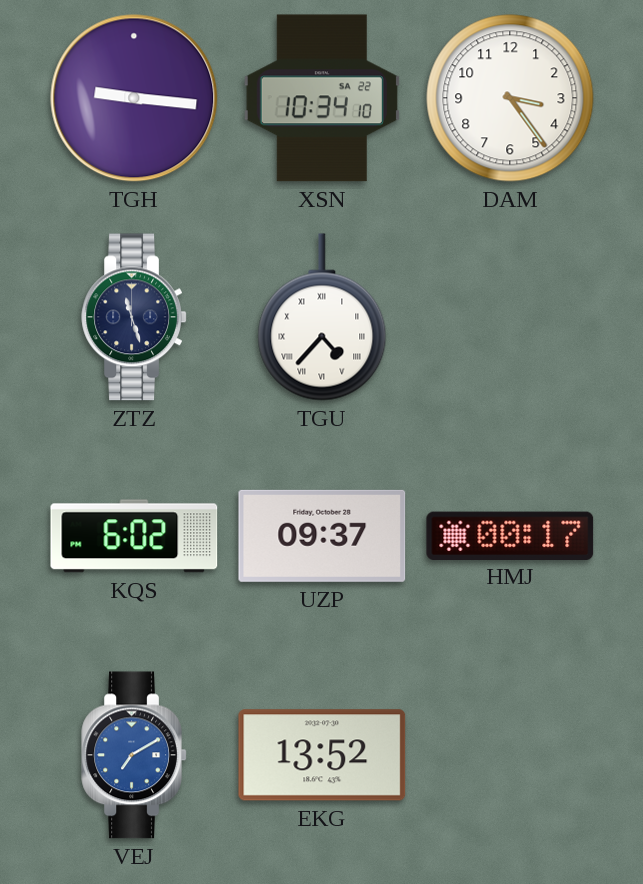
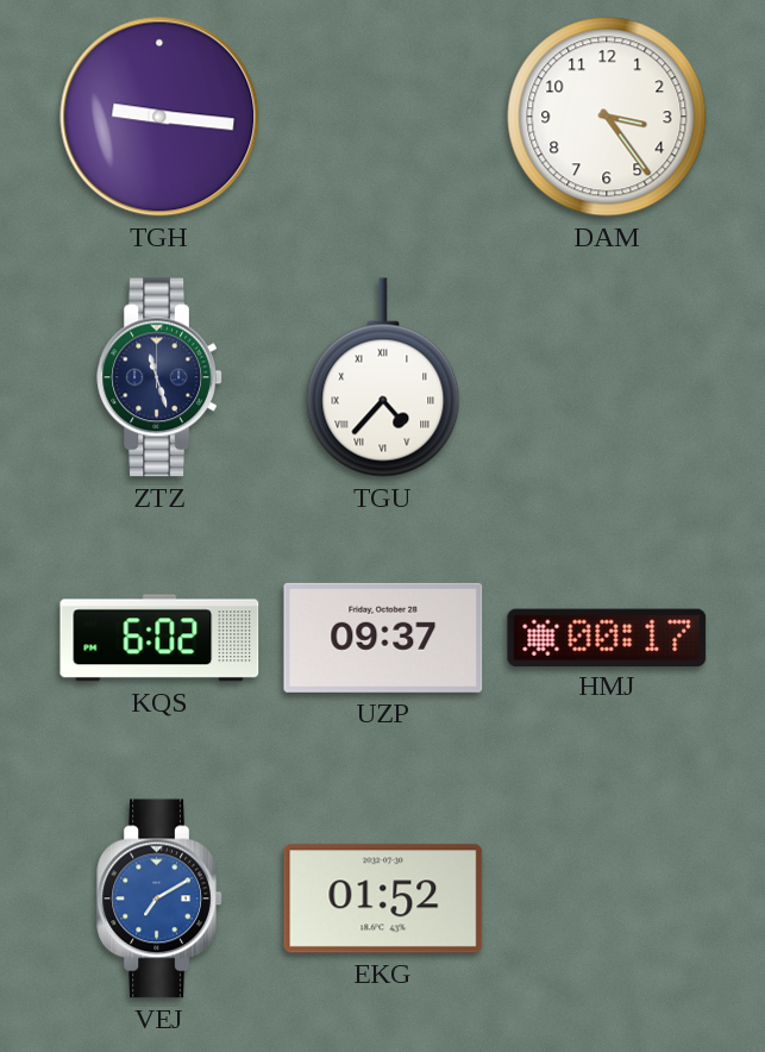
XSN: 10:34 -> none
EKG: 13:52 -> 01:52
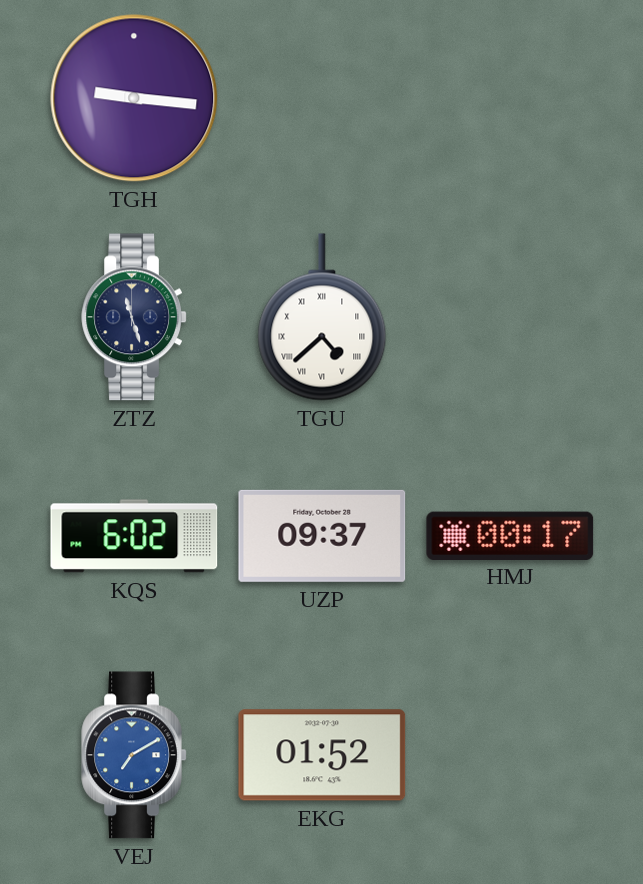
DAM: 3:24 -> none
TGU: 4:37 -> 4:38
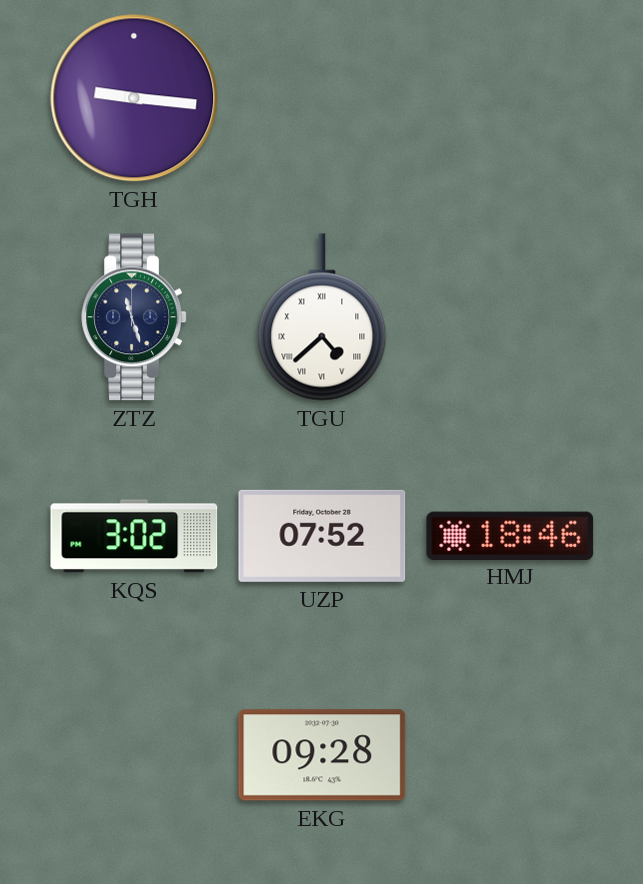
KQS: 6:02 -> 3:02
UZP: 09:37 -> 07:52
HMJ: 00:17 -> 18:46
VEJ: 7:10 -> none
EKG: 01:52 -> 09:28
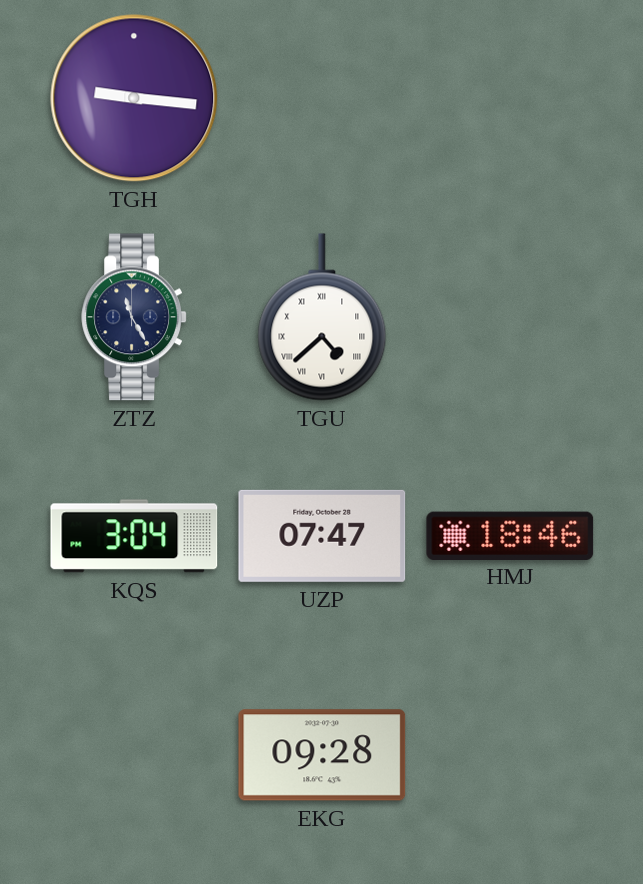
ZTZ: 11:27 -> 11:25
KQS: 3:02 -> 3:04
UZP: 07:52 -> 07:47
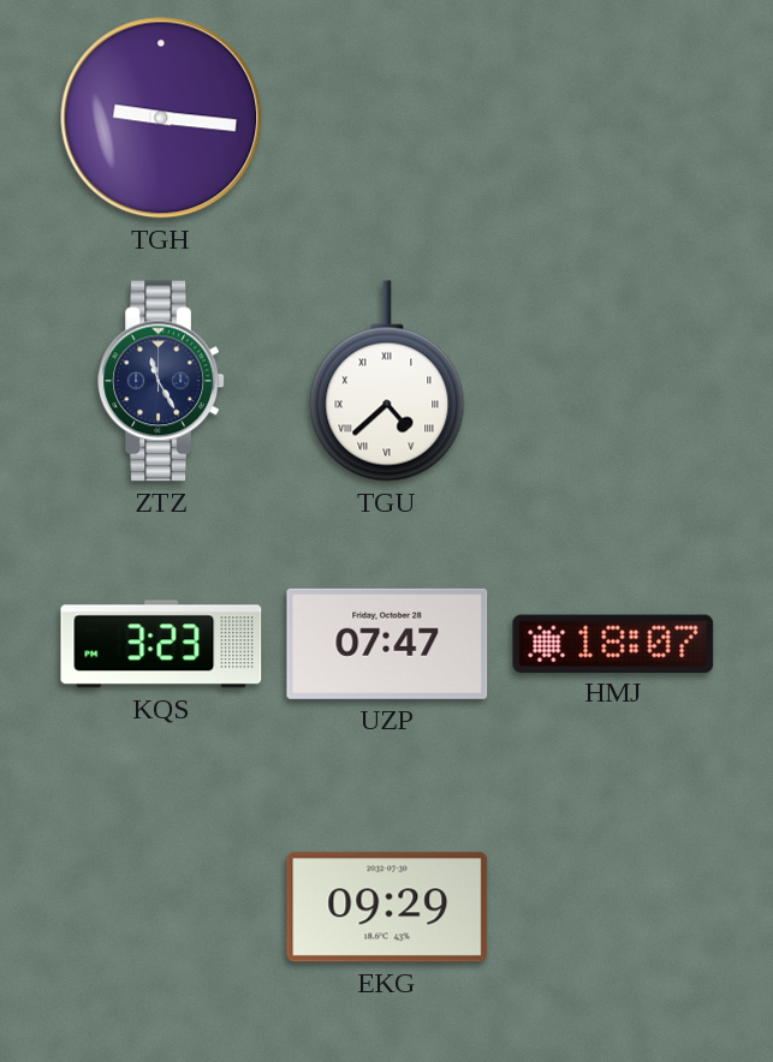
KQS: 3:04 -> 3:23
HMJ: 18:46 -> 18:07
EKG: 09:28 -> 09:29
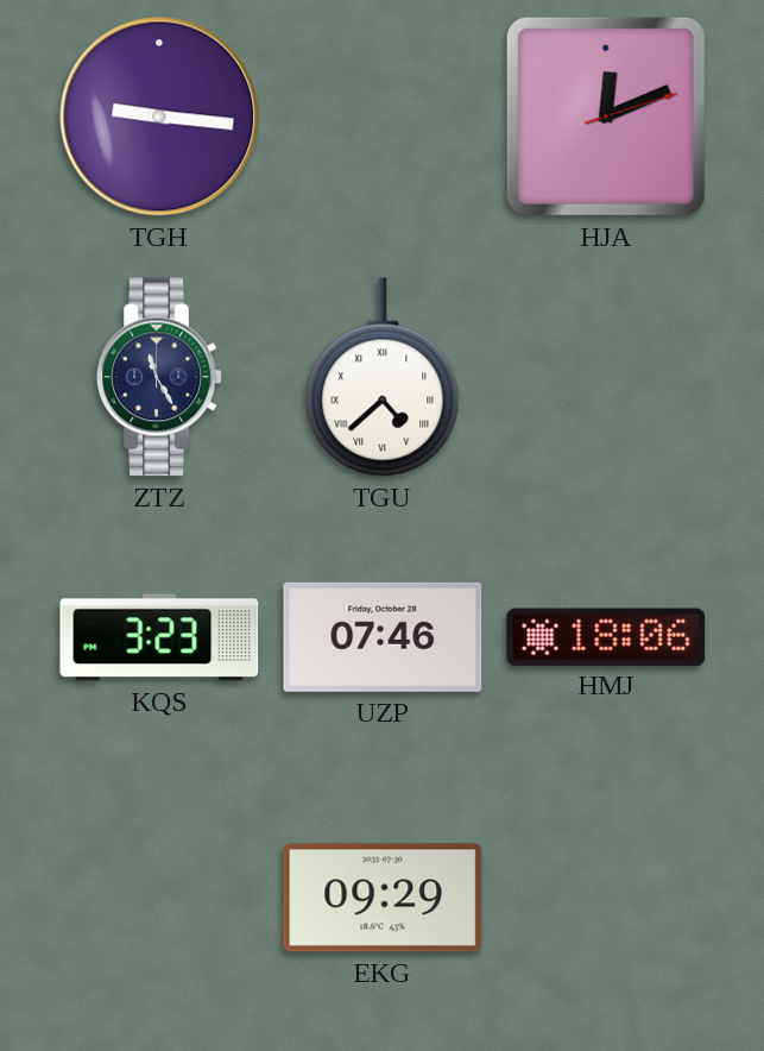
HJA: none -> 12:11
UZP: 07:47 -> 07:46
HMJ: 18:07 -> 18:06
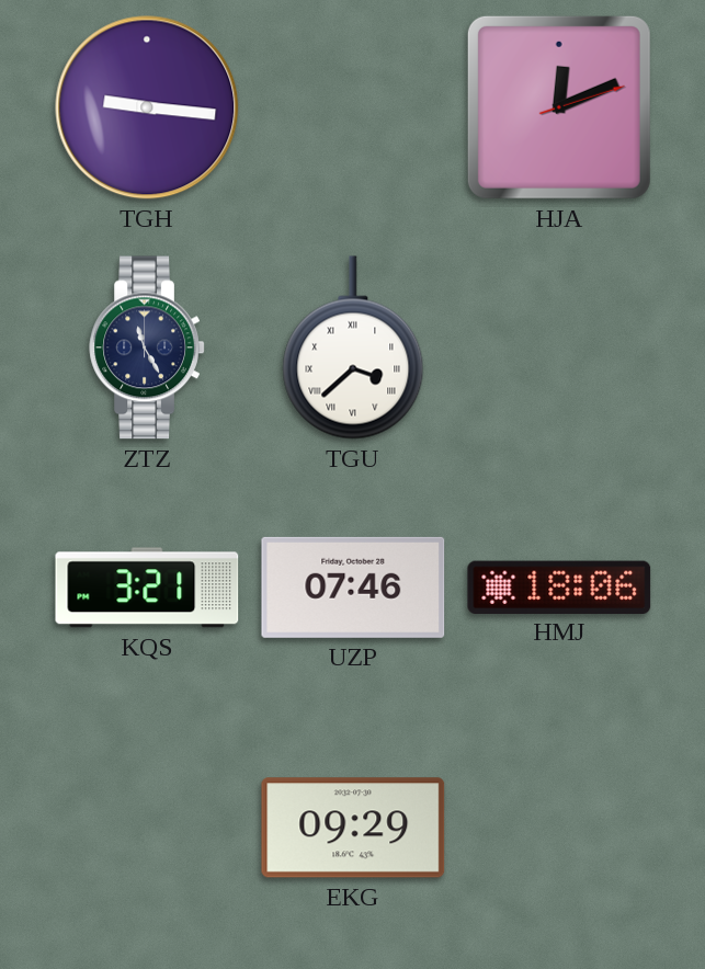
TGU: 4:38 -> 3:38
KQS: 3:23 -> 3:21
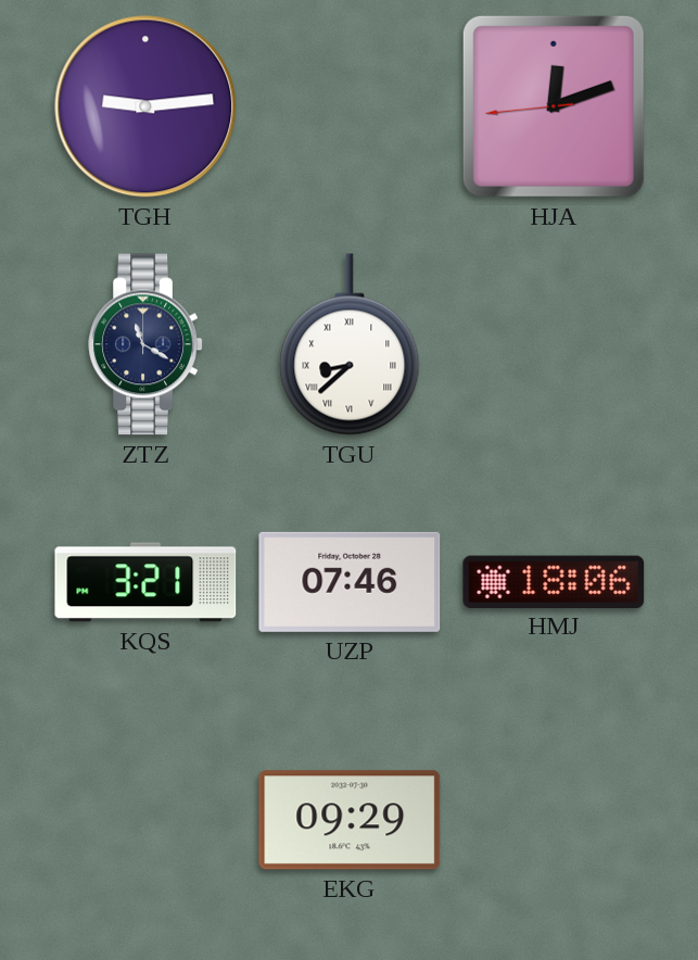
TGH: 9:16 -> 9:14
HJA: 12:11:12 -> 12:11:44
ZTZ: 11:25 -> 11:20
TGU: 3:38 -> 8:38
